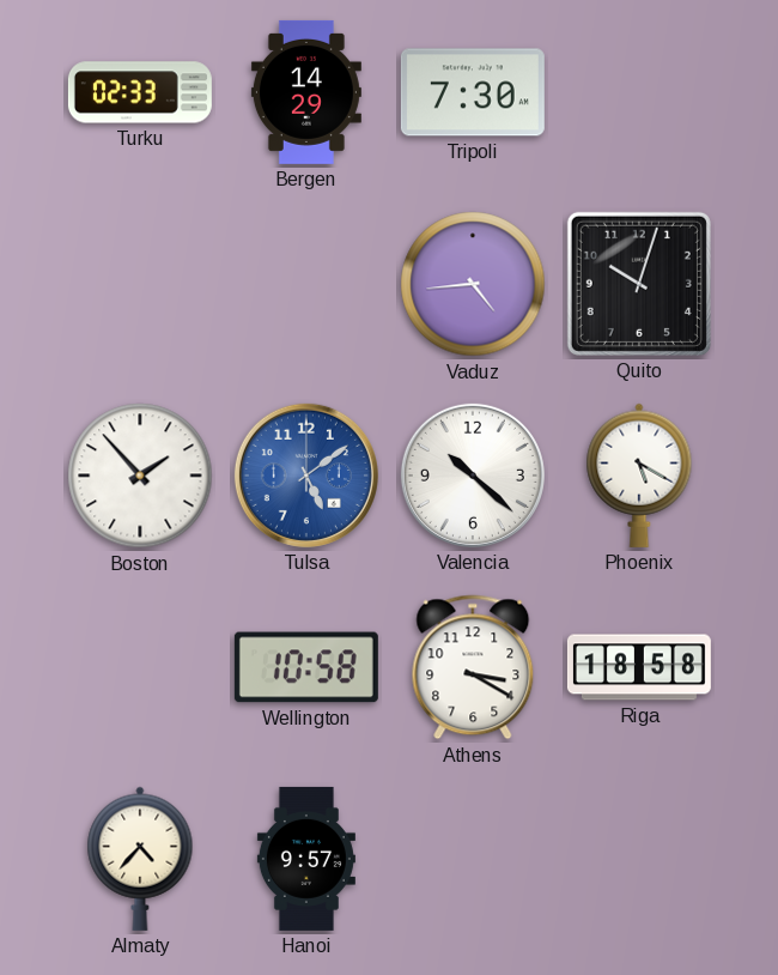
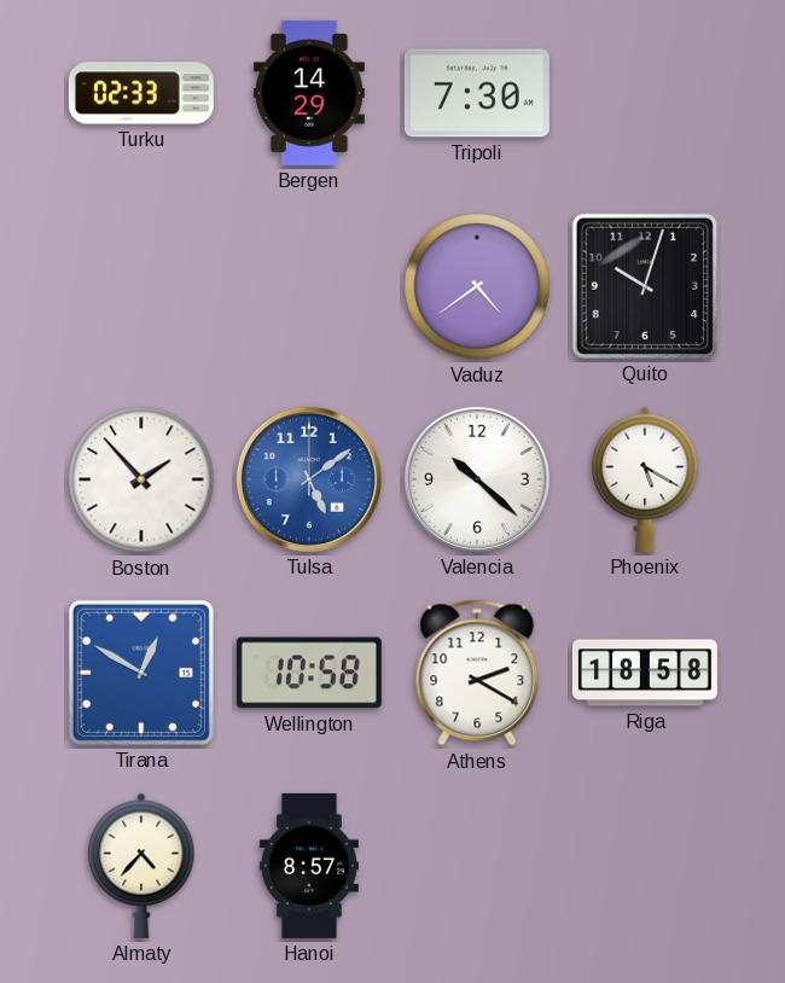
Vaduz: 4:44 -> 4:39
Tirana: none -> 12:50
Athens: 3:20 -> 2:20
Hanoi: 9:57 -> 8:57
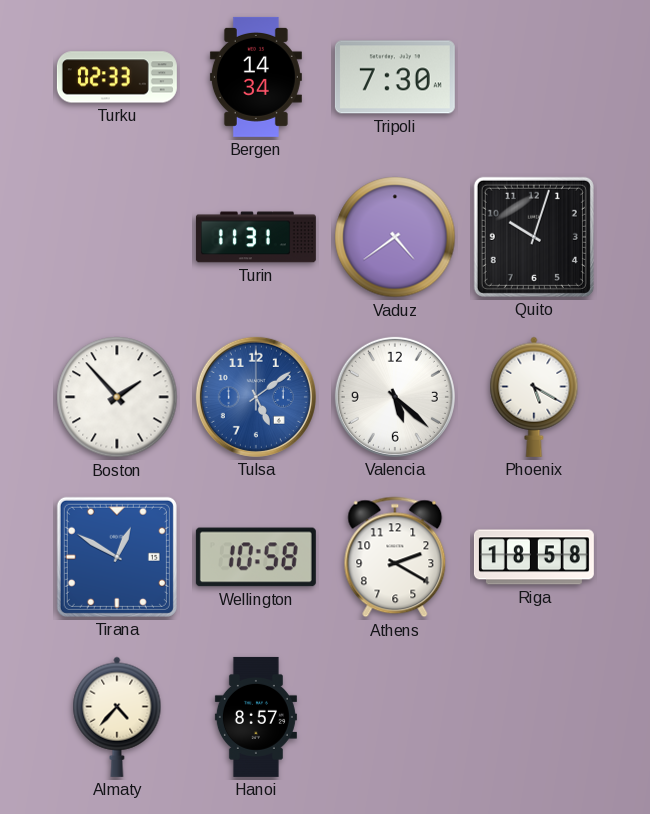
Bergen: 14:29 -> 14:34
Turin: none -> 11:31
Valencia: 10:22 -> 5:22
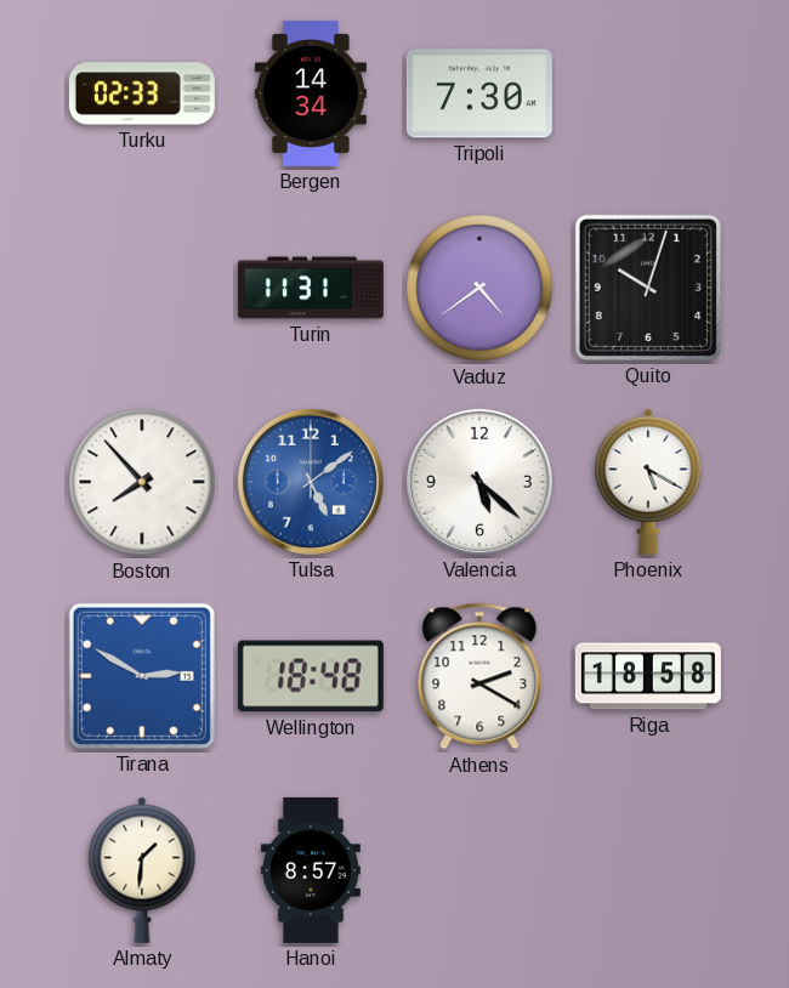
Boston: 1:53 -> 7:53
Tirana: 12:50 -> 2:50
Wellington: 10:58 -> 18:48
Almaty: 4:37 -> 1:31
